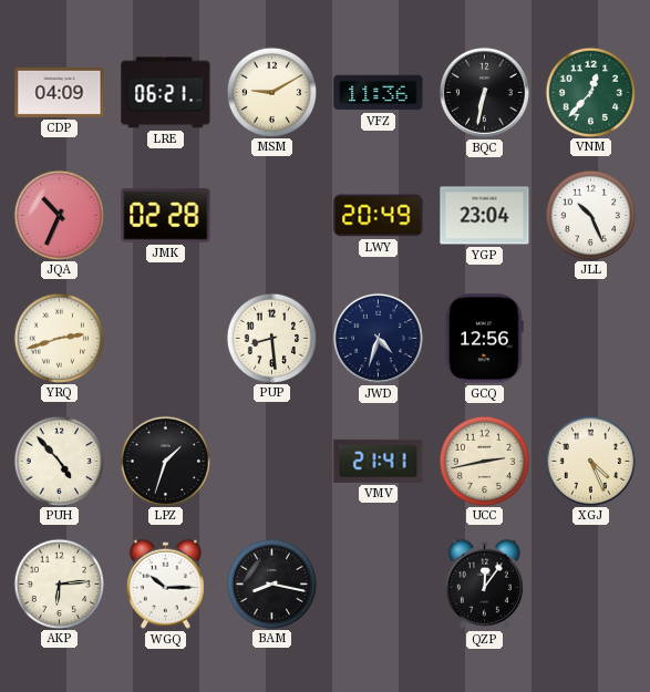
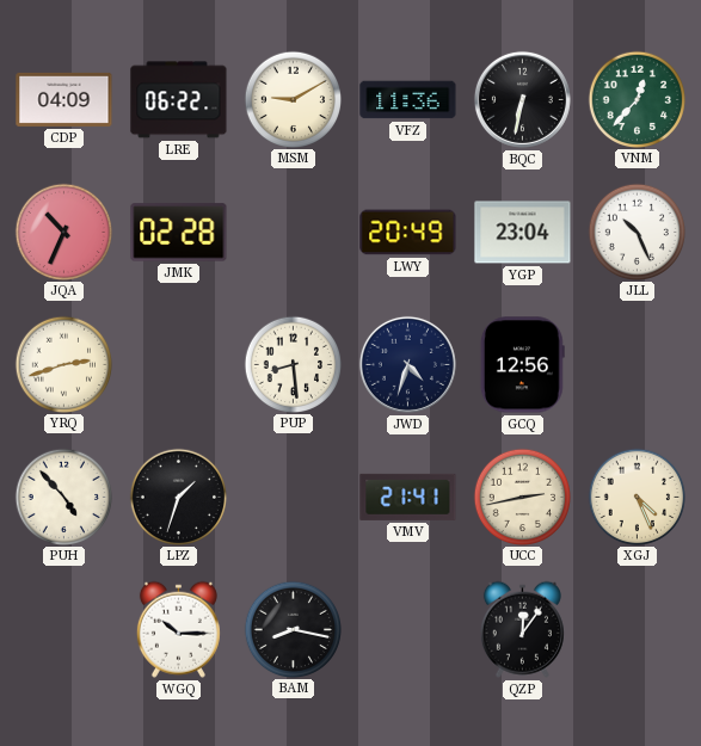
LRE: 06:21 -> 06:22
AKP: 6:14 -> none
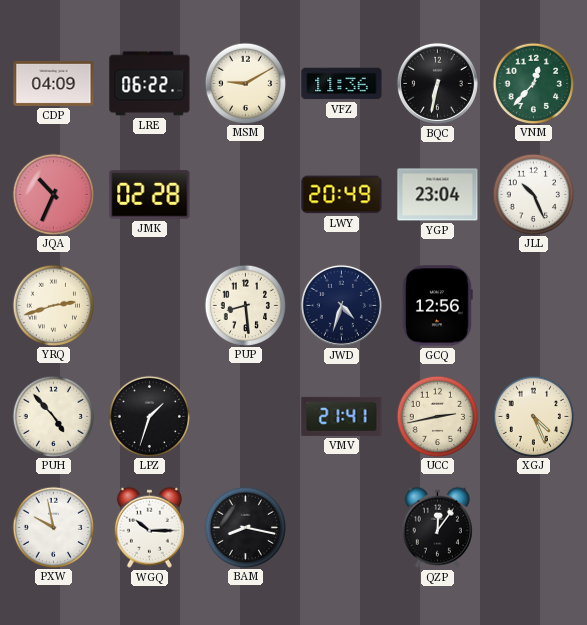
PXW: none -> 9:58
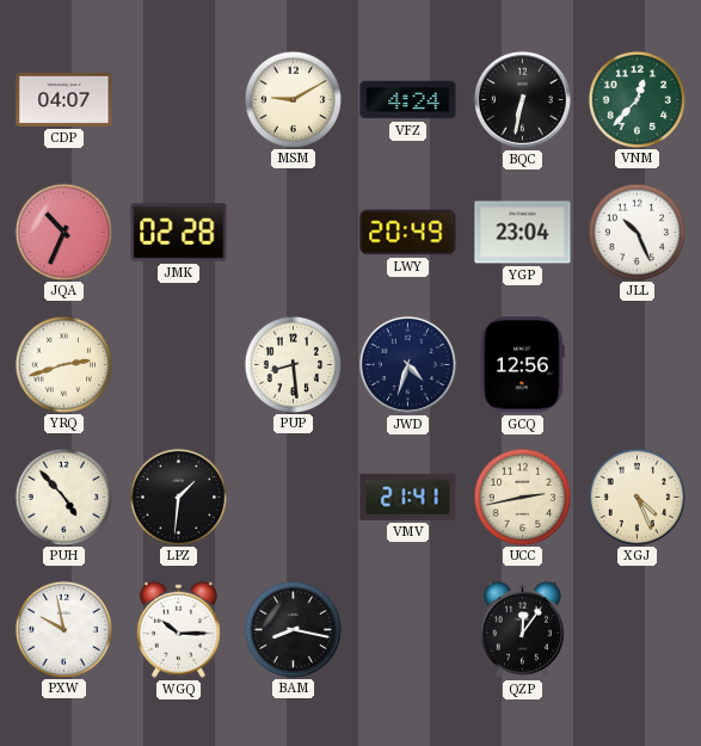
CDP: 04:09 -> 04:07
LRE: 06:22 -> none
VFZ: 11:36 -> 4:24
LPZ: 1:33 -> 1:31
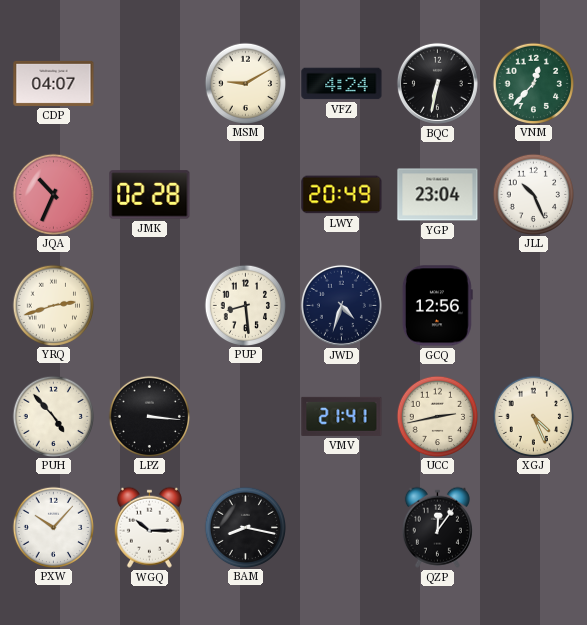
LPZ: 1:31 -> 3:16
PXW: 9:58 -> 10:07
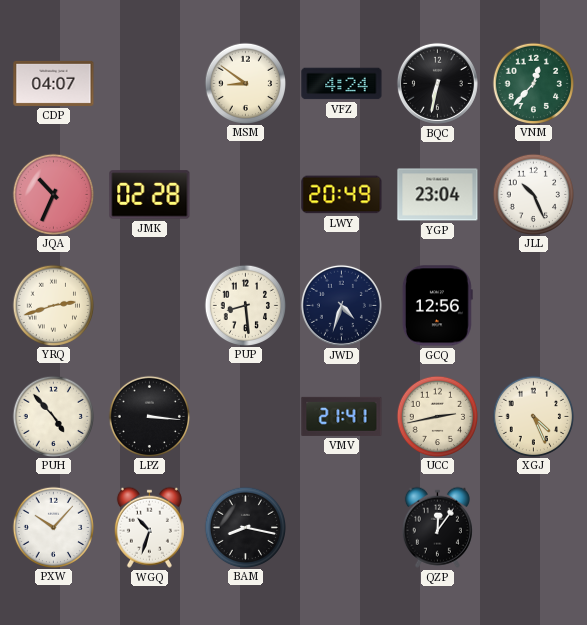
MSM: 9:10 -> 8:51
WGQ: 10:15 -> 10:33
